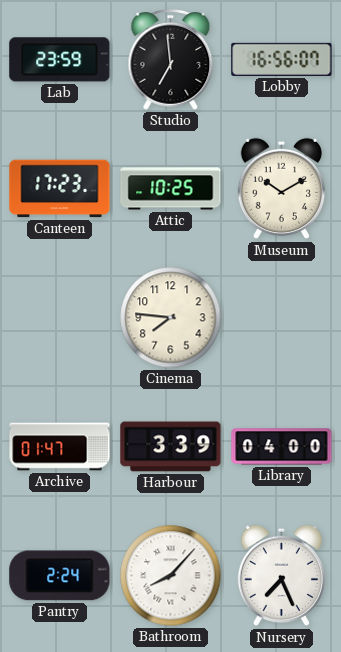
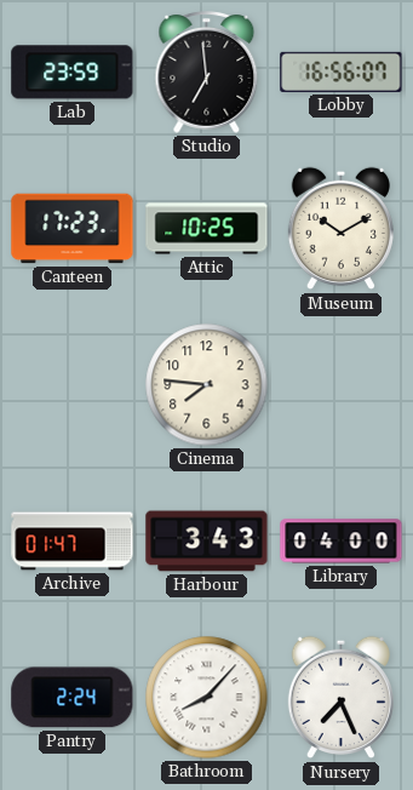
Harbour: 3:39 -> 3:43
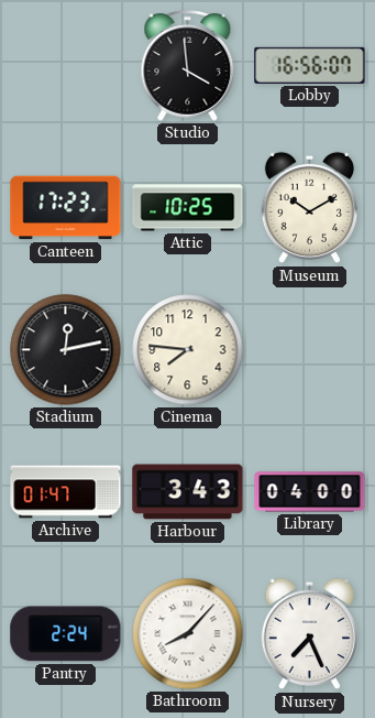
Lab: 23:59 -> none
Studio: 6:59 -> 3:59
Stadium: none -> 12:13
